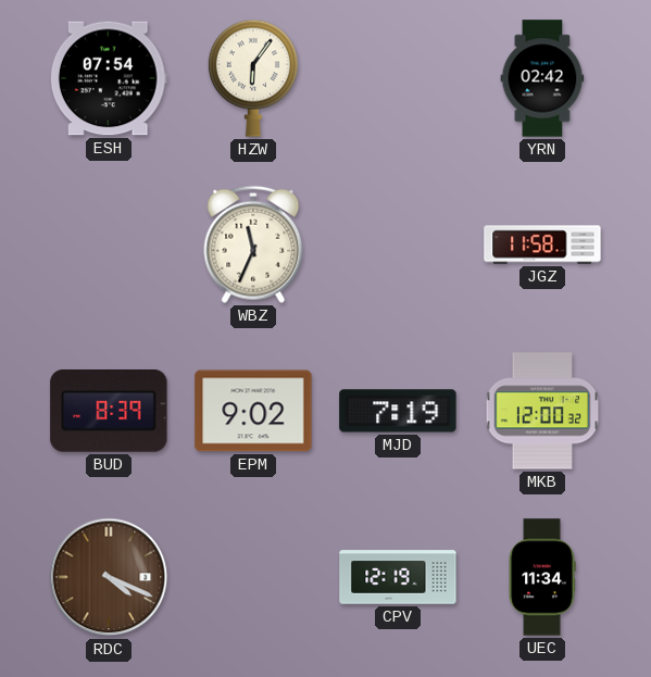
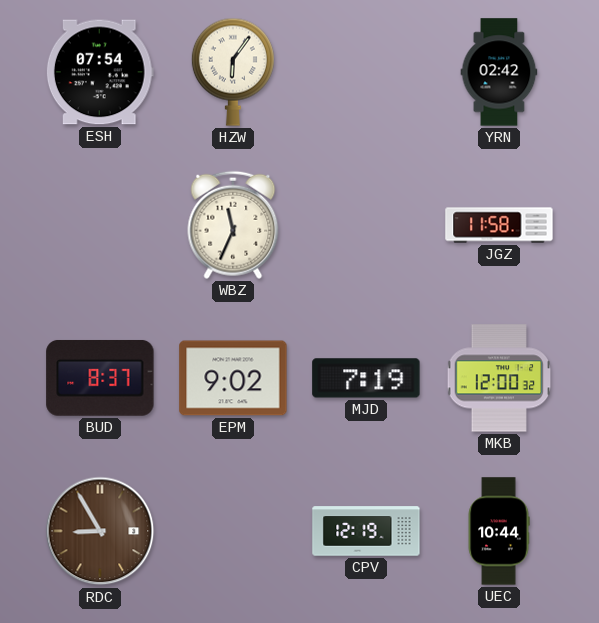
BUD: 8:39 -> 8:37
RDC: 4:19 -> 8:55
UEC: 11:34 -> 10:44
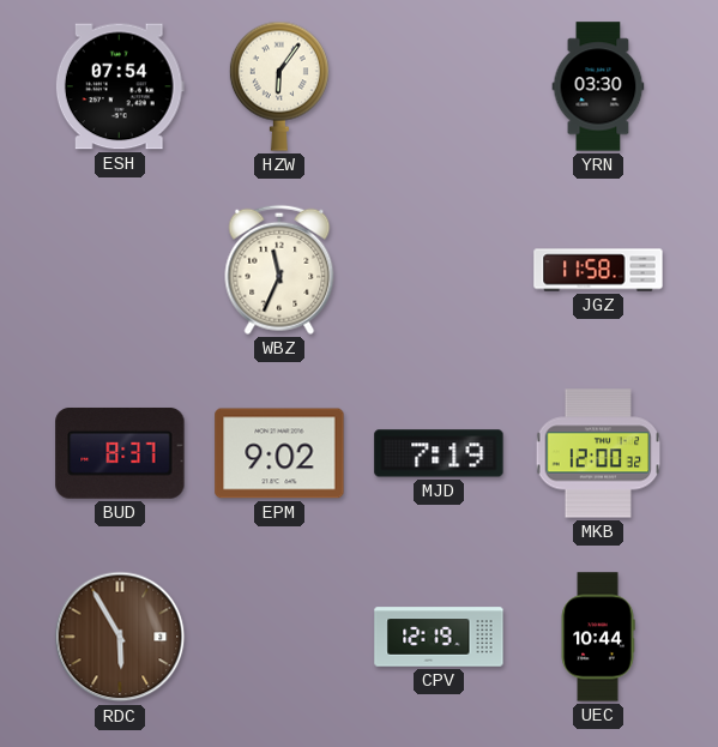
YRN: 02:42 -> 03:30
RDC: 8:55 -> 5:55
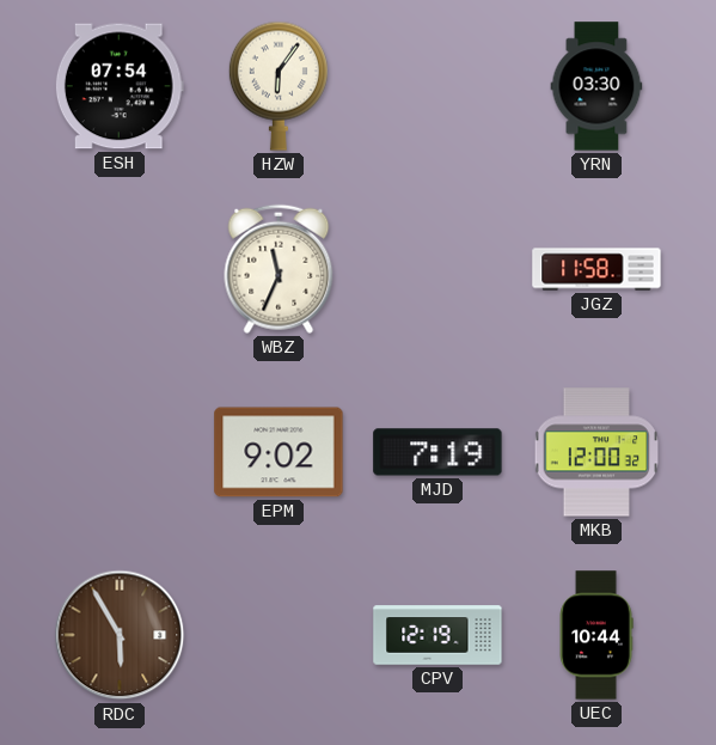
BUD: 8:37 -> none
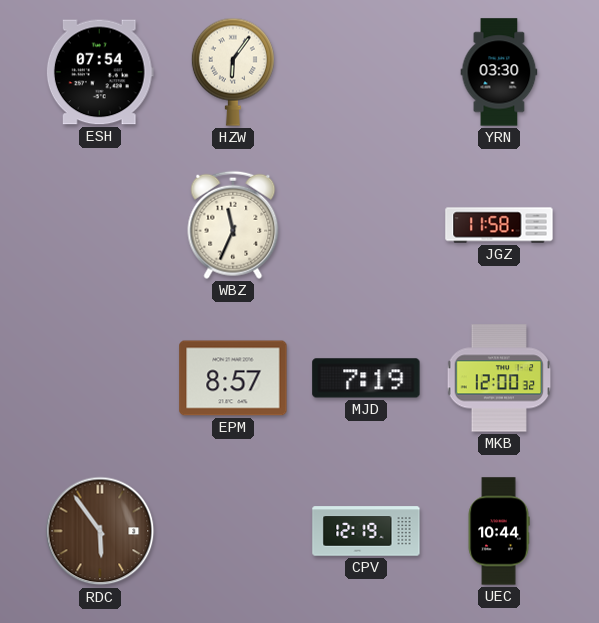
EPM: 9:02 -> 8:57
RDC: 5:55 -> 5:54
